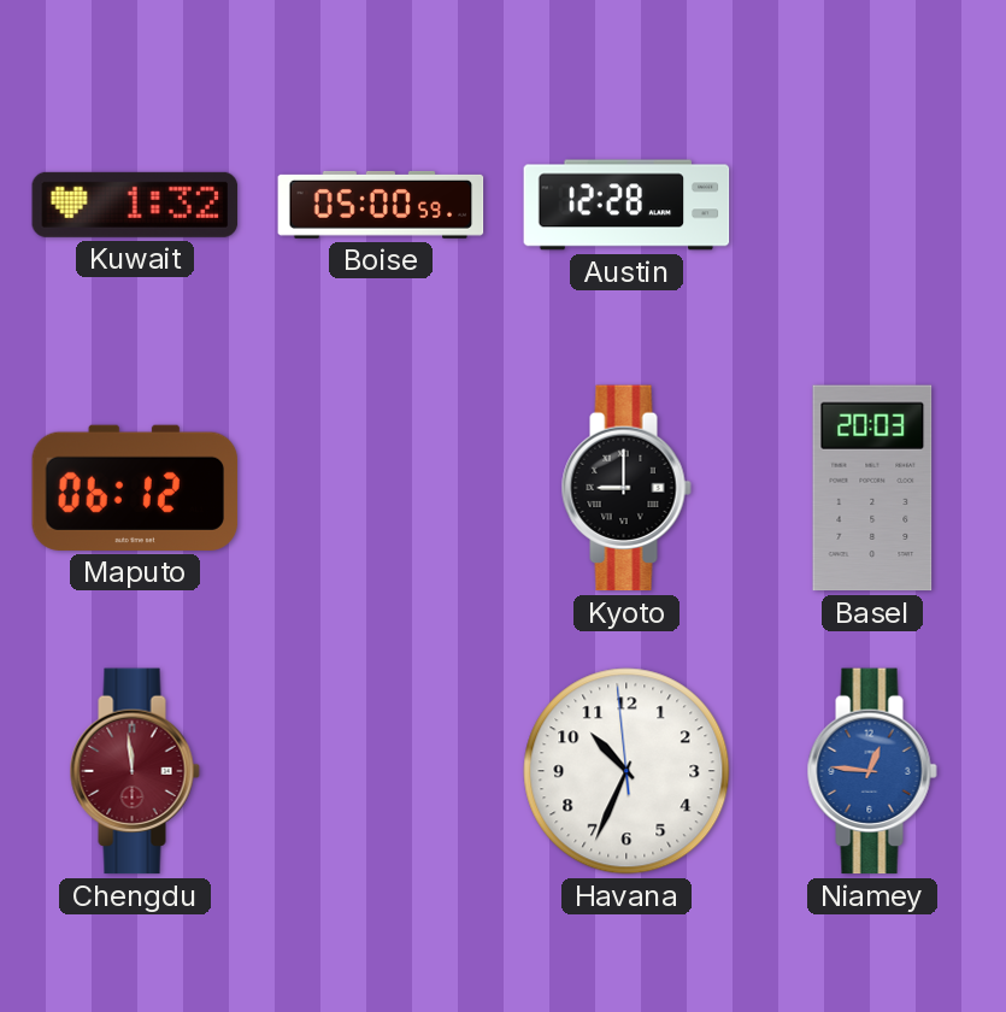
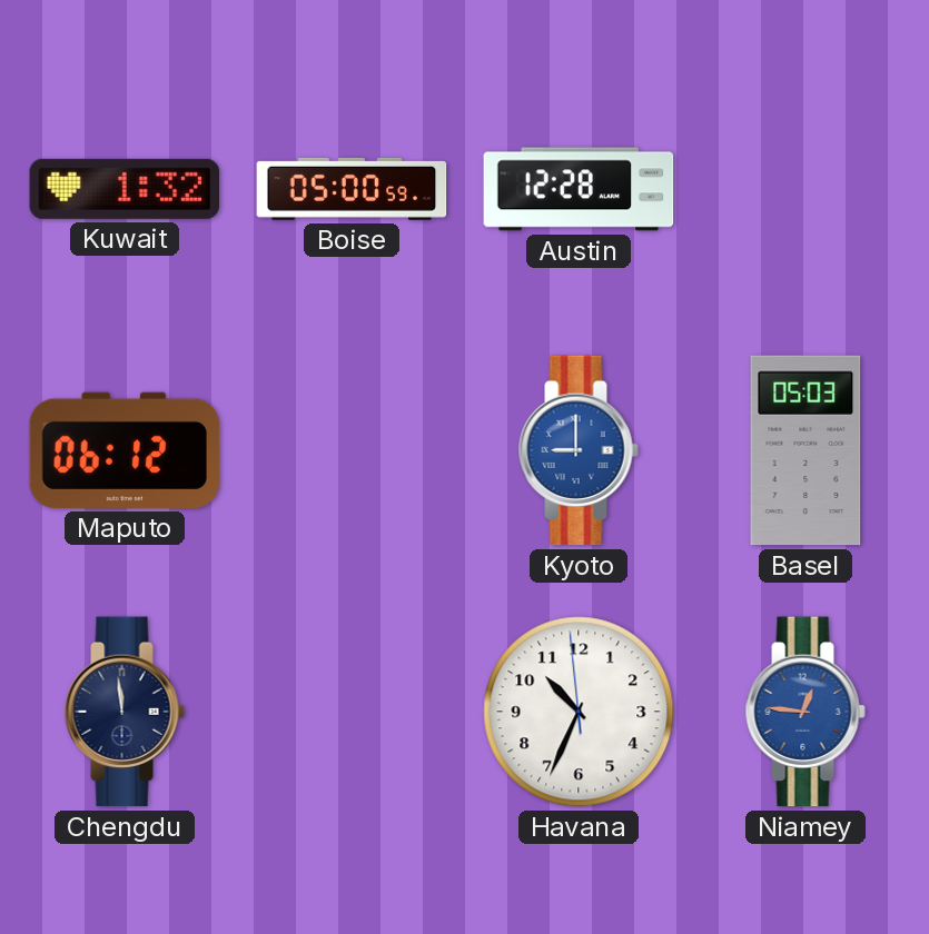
Kyoto dial: black -> blue
Basel: 20:03 -> 05:03
Chengdu dial: burgundy -> navy
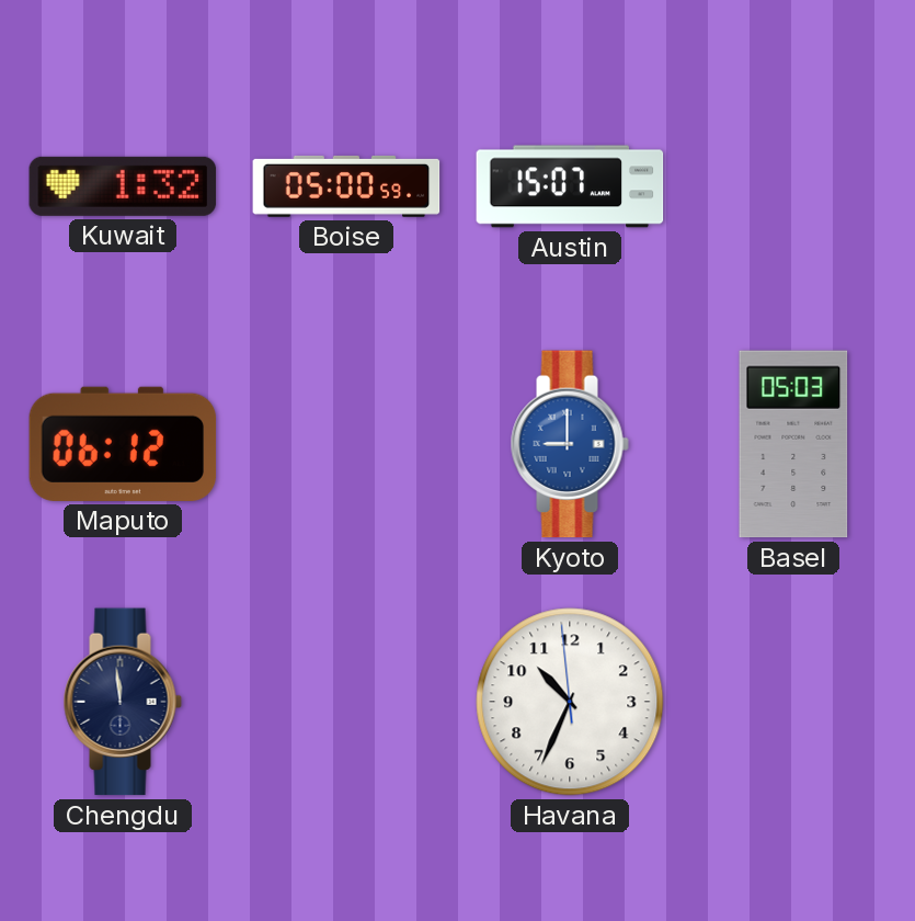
Austin: 12:28 -> 15:07
Niamey: 12:46 -> none
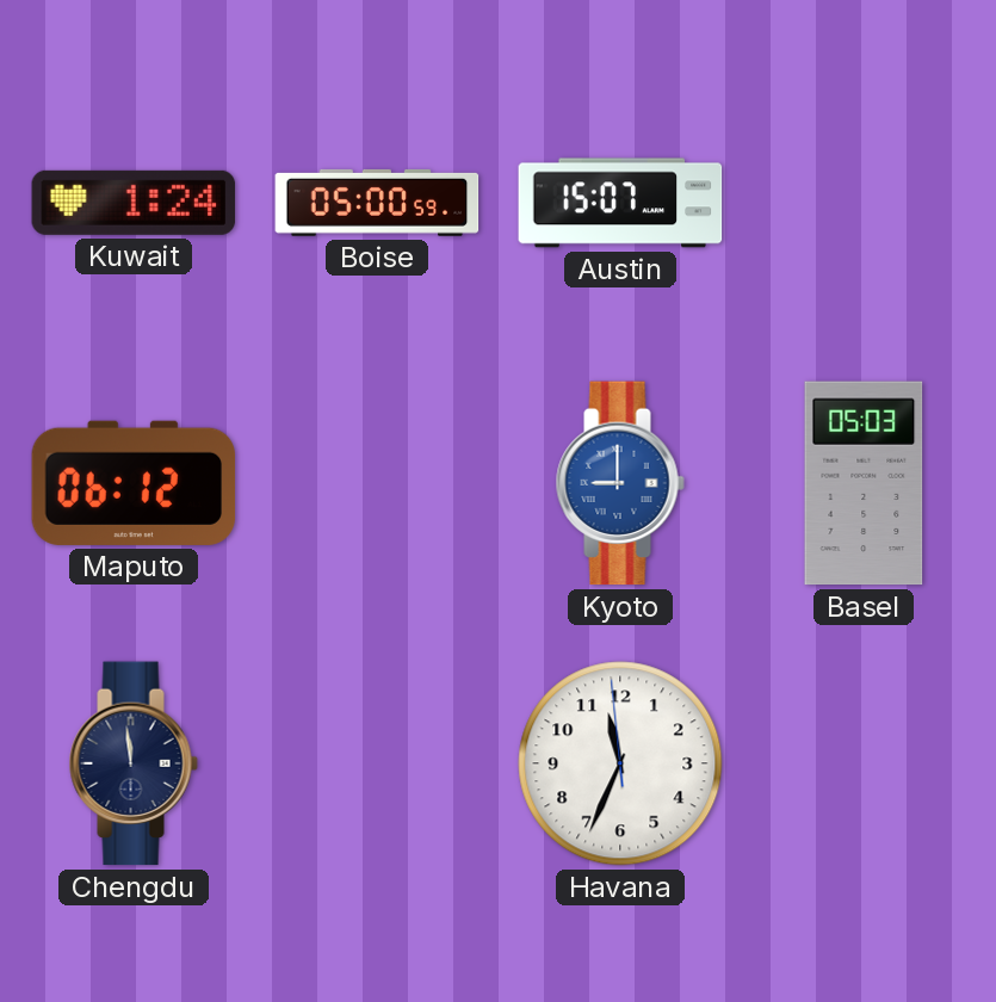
Kuwait: 1:32 -> 1:24
Havana: 10:33 -> 11:33
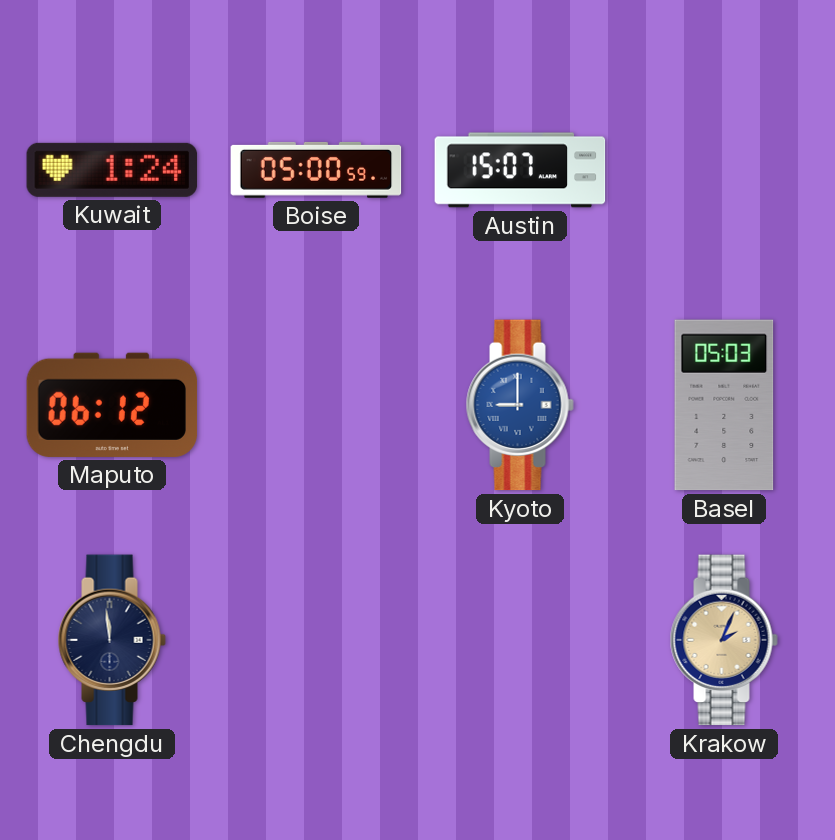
Havana: 11:33 -> none
Krakow: none -> 2:04
